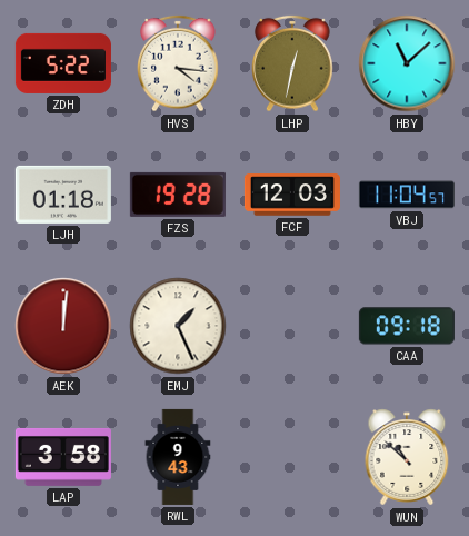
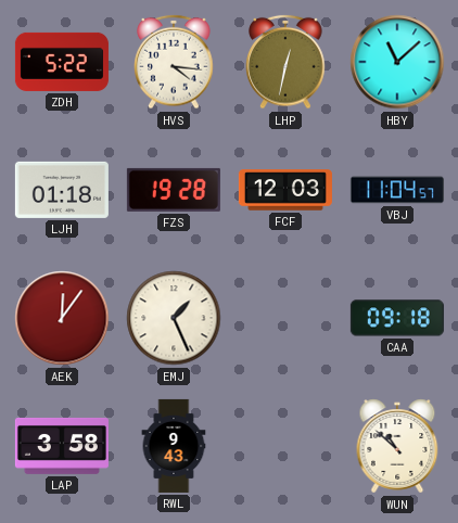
AEK: 12:01 -> 12:06
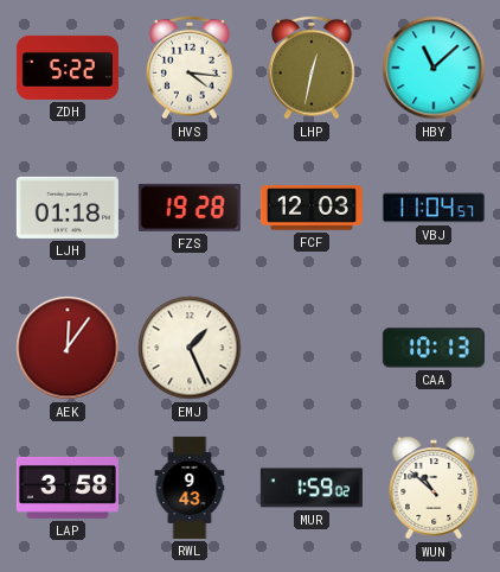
CAA: 09:18 -> 10:13
MUR: none -> 1:59
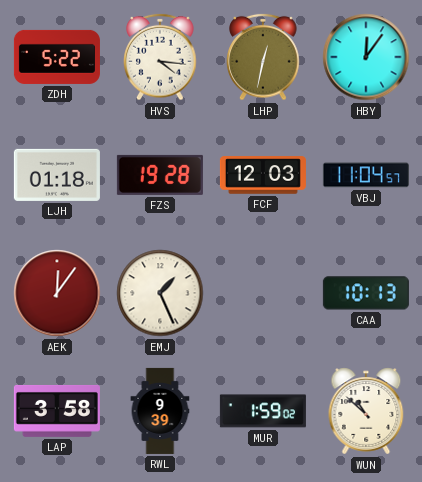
HBY: 11:08 -> 12:06
RWL: 9:43 -> 9:39
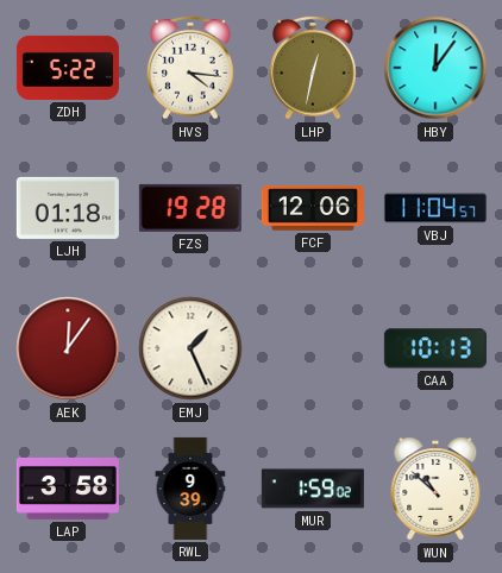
FCF: 12:03 -> 12:06
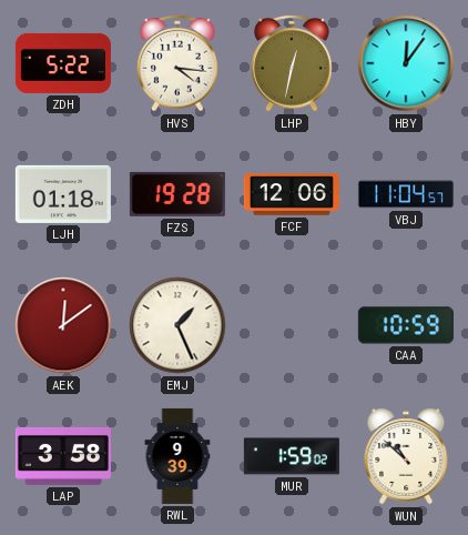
AEK: 12:06 -> 12:09
CAA: 10:13 -> 10:59
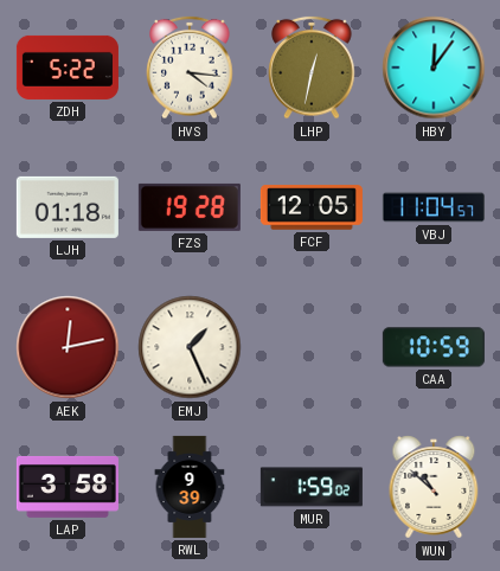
FCF: 12:06 -> 12:05
AEK: 12:09 -> 12:13
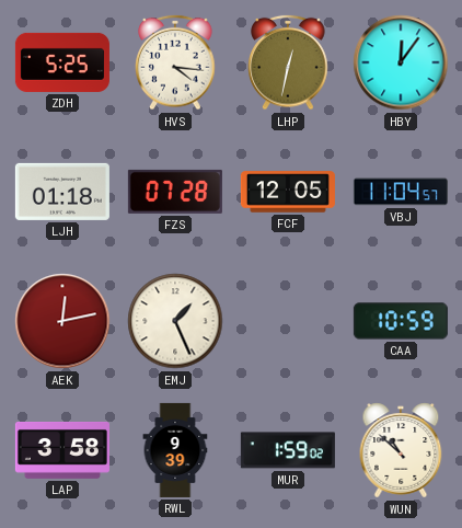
ZDH: 5:22 -> 5:25
FZS: 19:28 -> 07:28
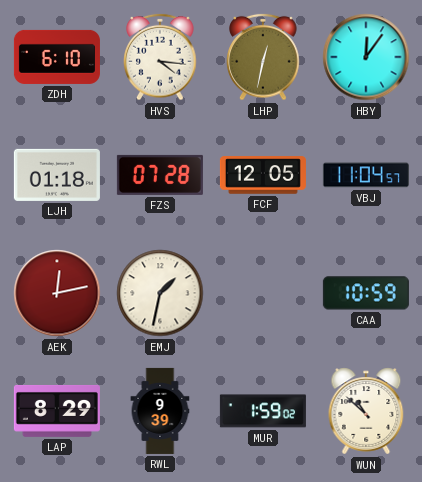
ZDH: 5:25 -> 6:10
EMJ: 1:26 -> 1:32
LAP: 3:58 -> 8:29
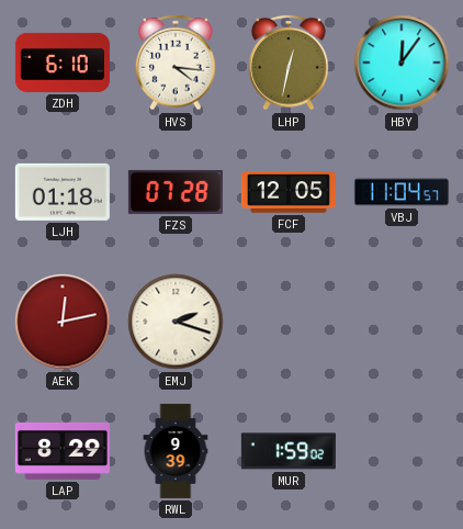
EMJ: 1:32 -> 2:18
CAA: 10:59 -> none
WUN: 10:52 -> none
